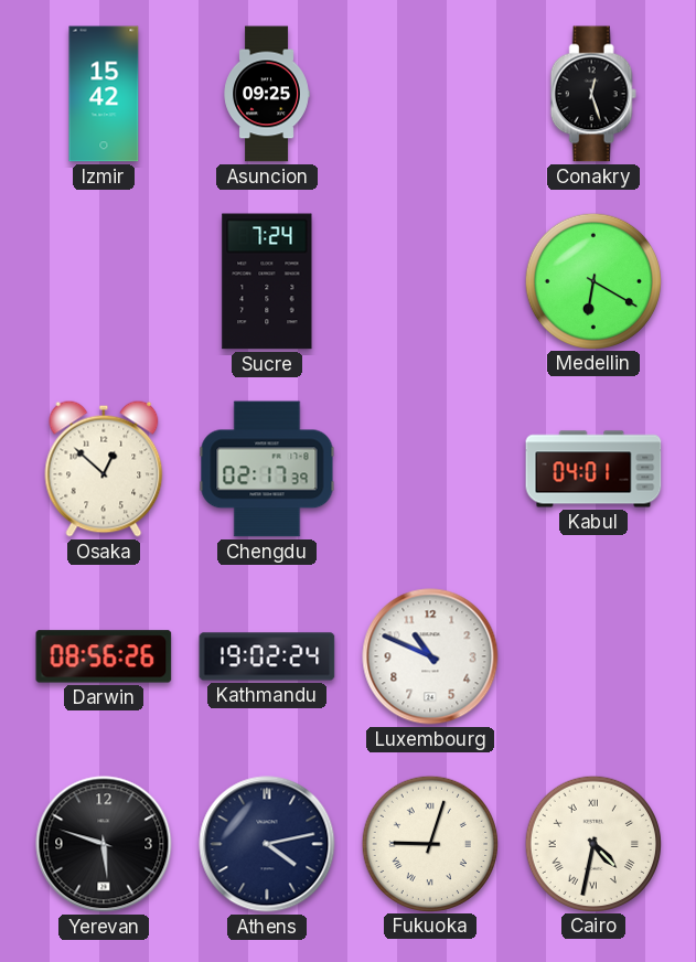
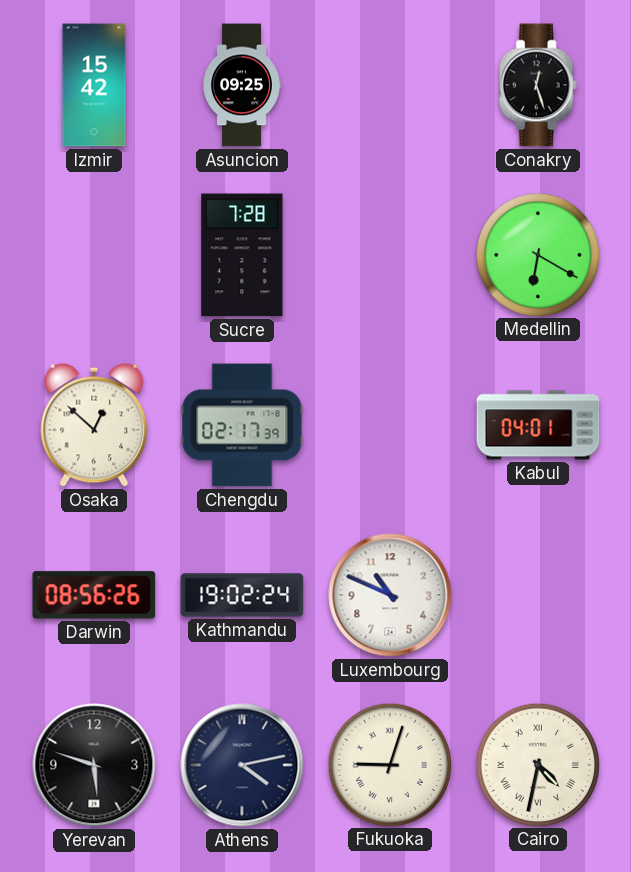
Sucre: 7:24 -> 7:28
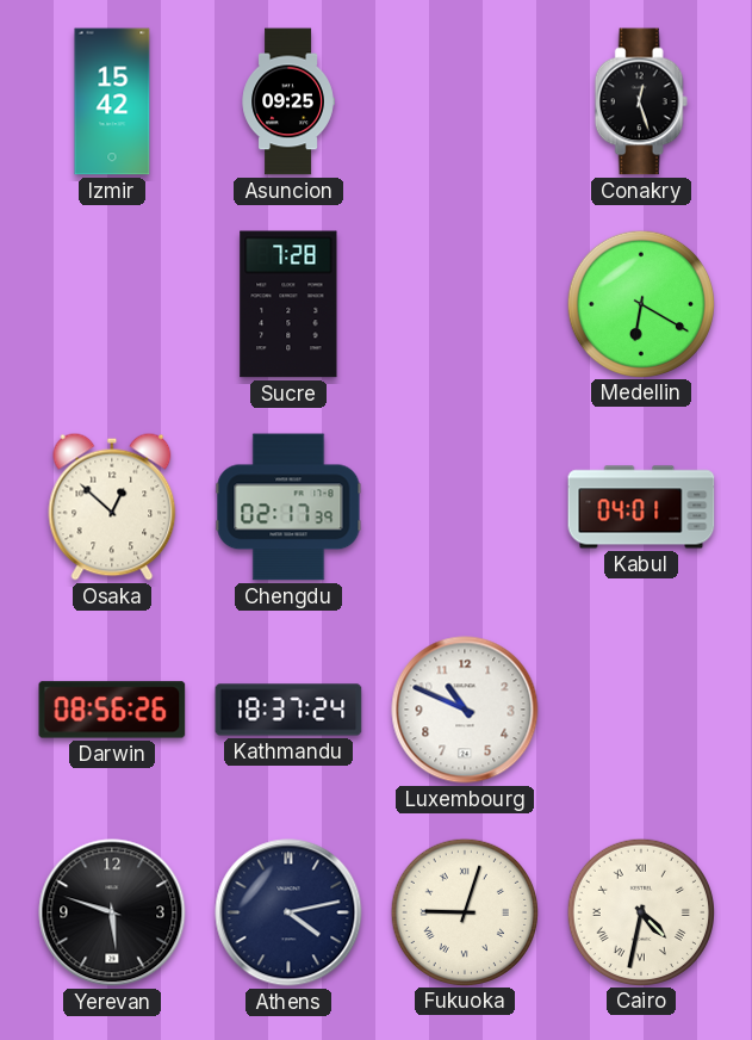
Kathmandu: 19:02 -> 18:37
